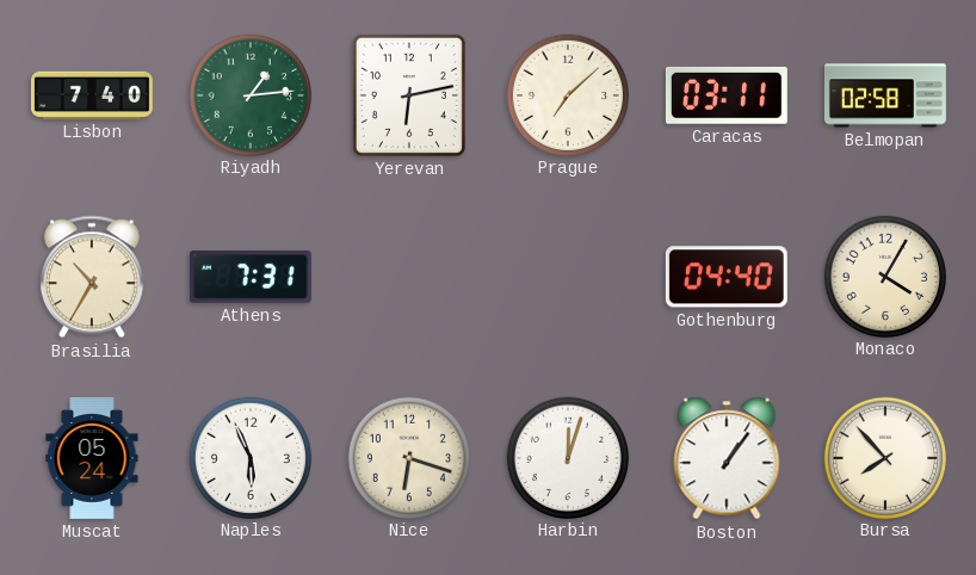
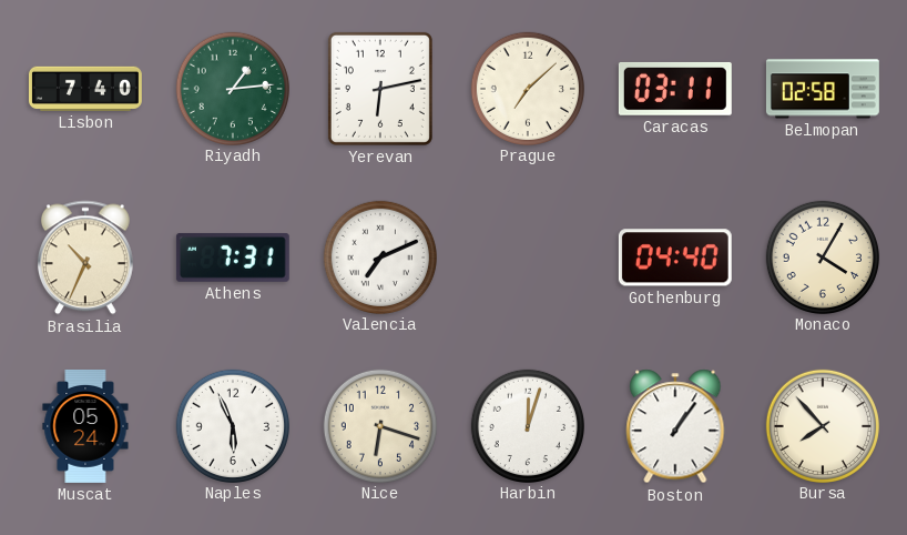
Brasilia: 10:35 -> 10:34
Valencia: none -> 7:11
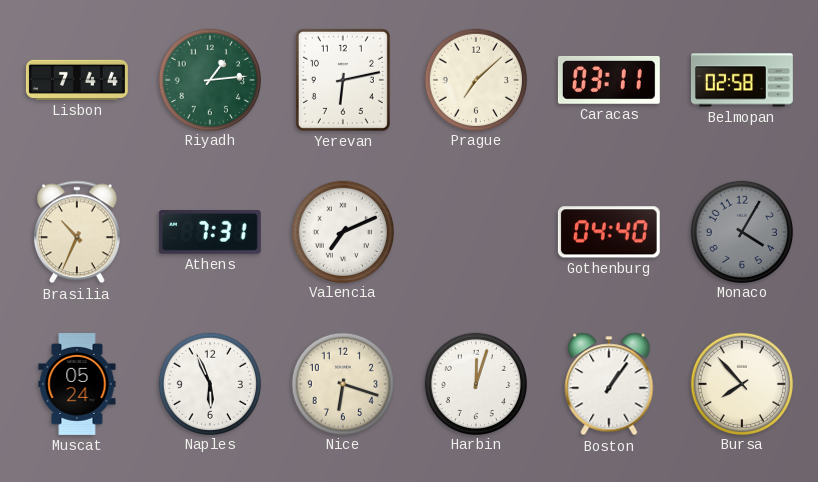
Lisbon: 7:40 -> 7:44
Monaco dial: cream -> grey
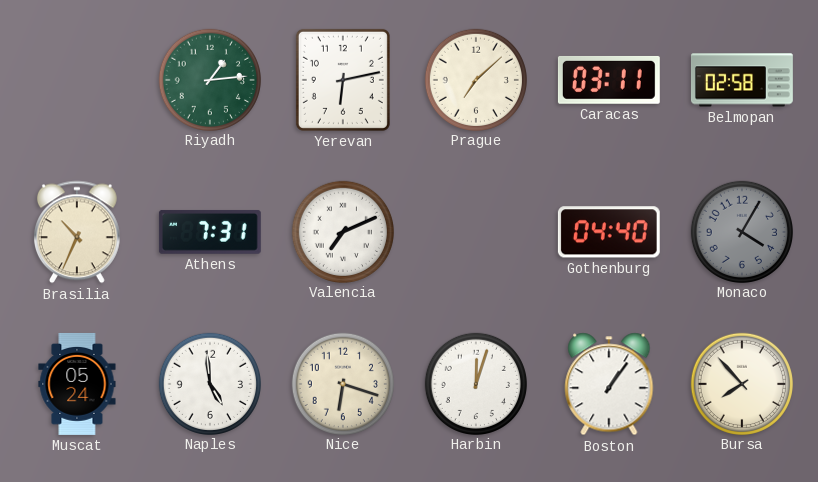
Lisbon: 7:44 -> none
Naples: 5:56 -> 4:59
